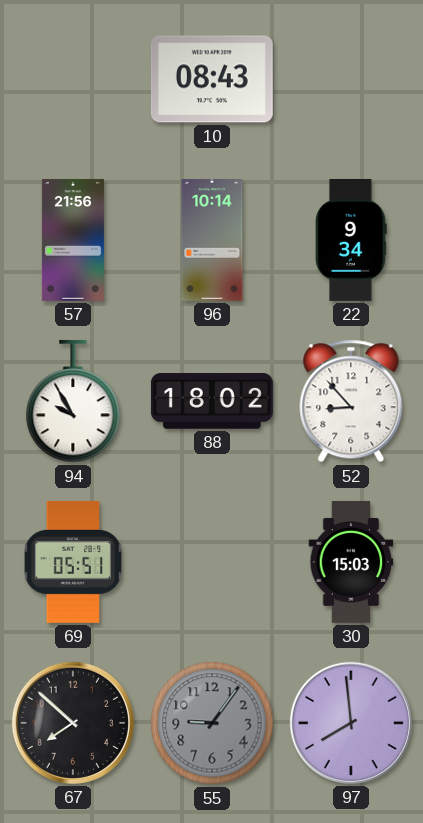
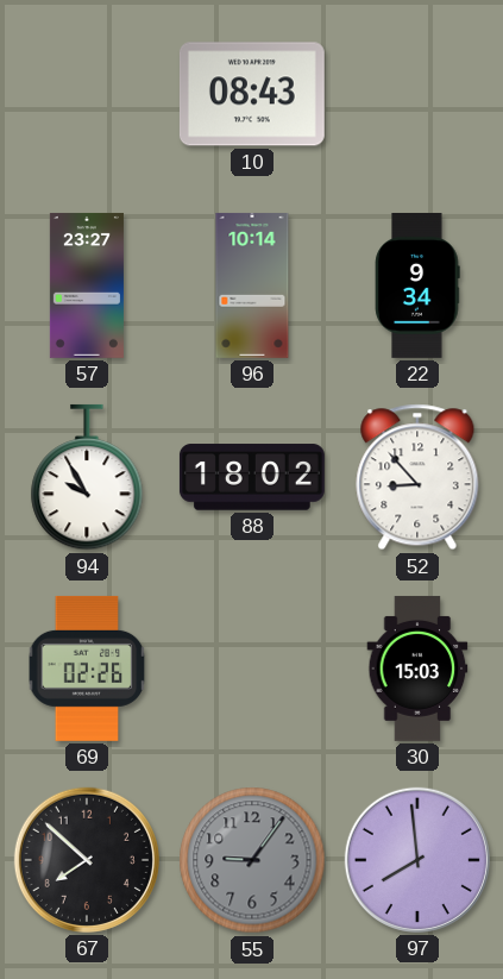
57: 21:56 -> 23:27
69: 05:51 -> 02:26
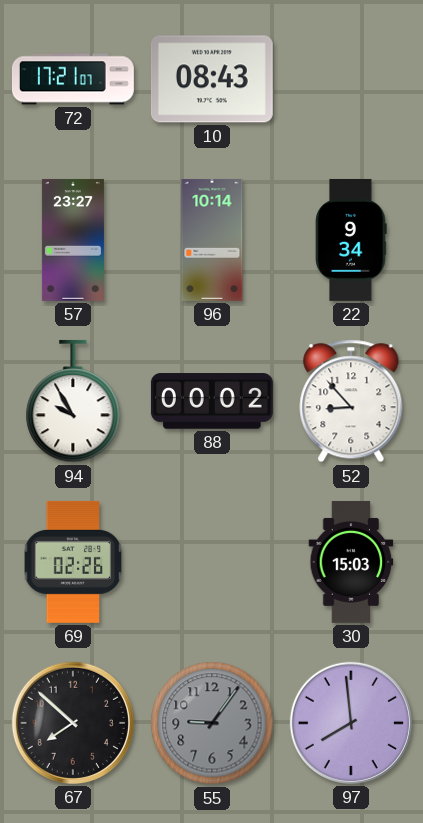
72: none -> 17:21
88: 18:02 -> 00:02
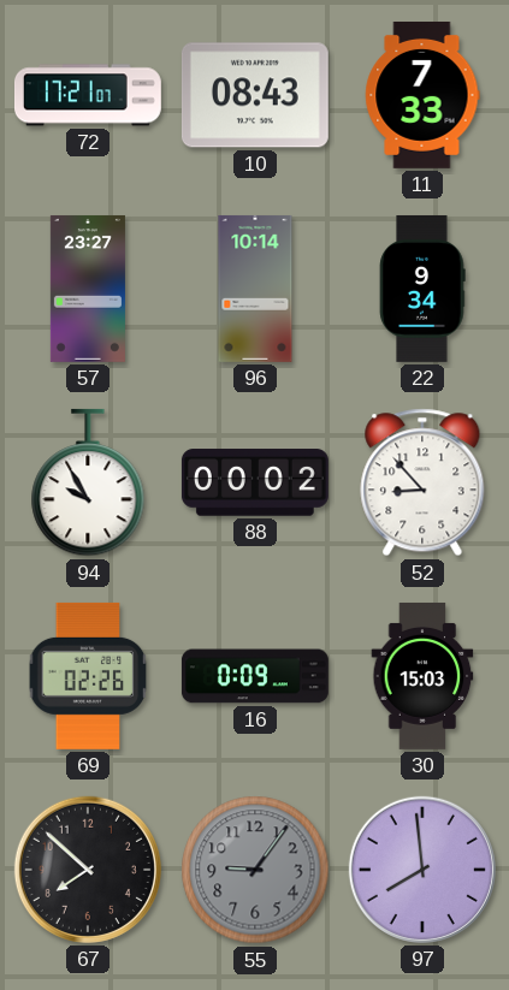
11: none -> 7:33
16: none -> 0:09
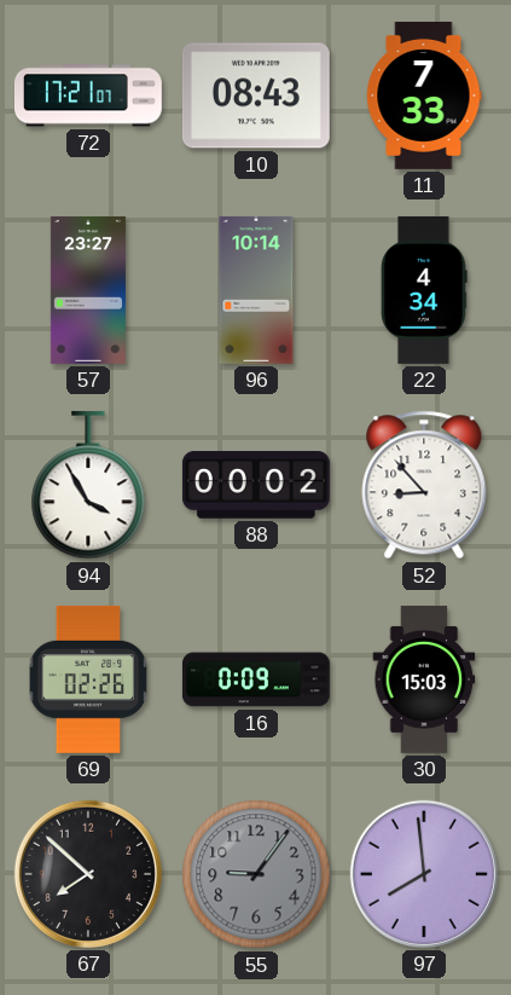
22: 9:34 -> 4:34
94: 9:55 -> 3:55
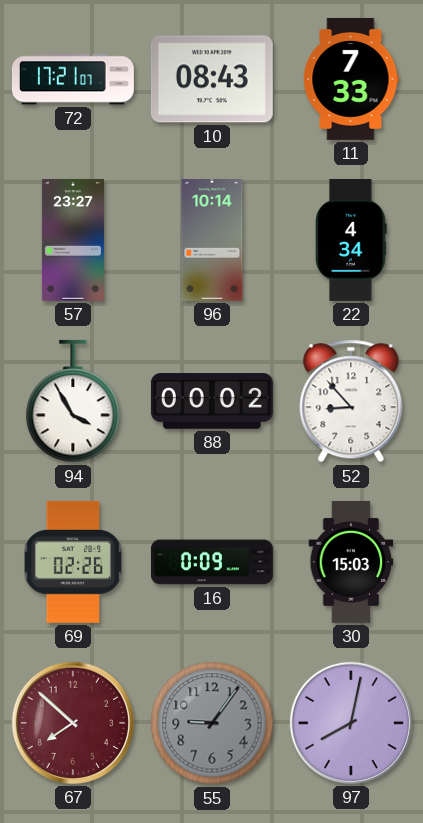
67 dial: black -> burgundy
97: 7:59 -> 8:02
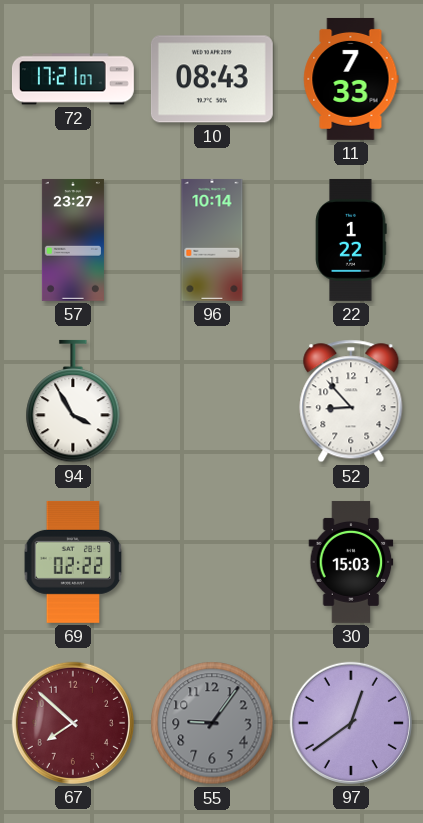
22: 4:34 -> 1:22
88: 00:02 -> none
69: 02:26 -> 02:22
16: 0:09 -> none
97: 8:02 -> 12:39
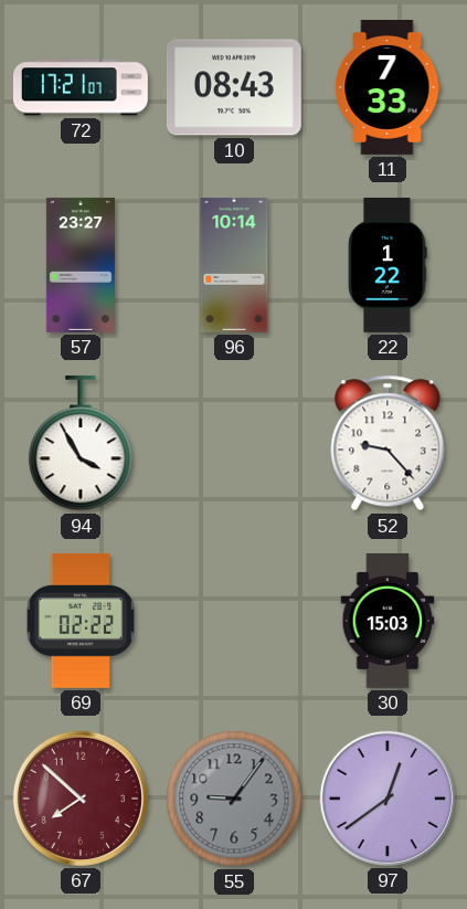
52: 8:53 -> 9:23
